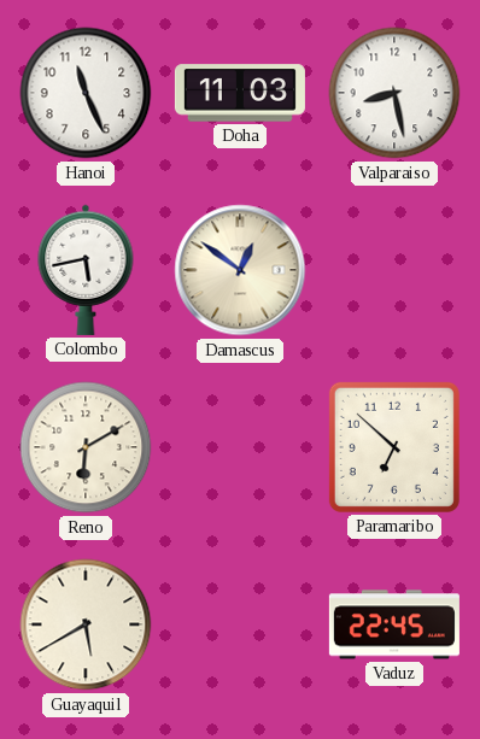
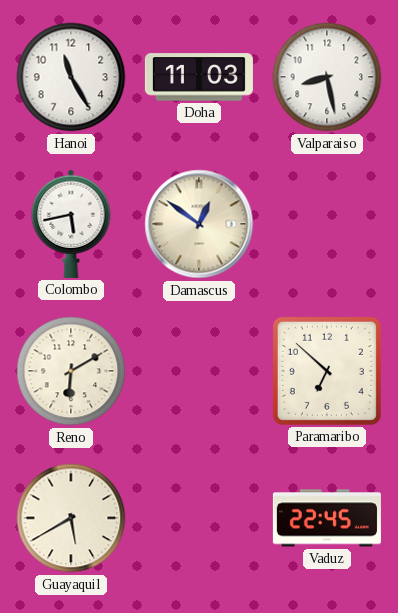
Hanoi: 11:26 -> 11:25
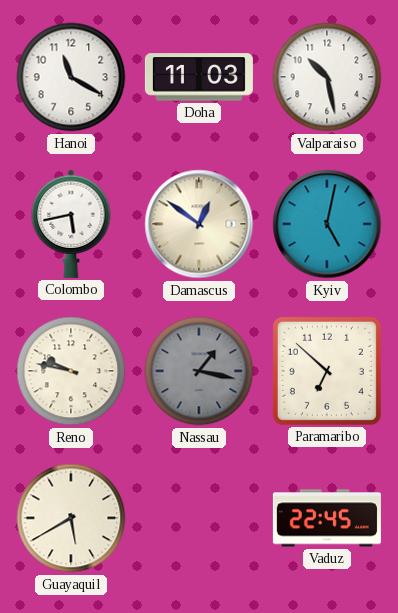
Hanoi: 11:25 -> 11:20
Valparaiso: 8:28 -> 10:28
Kyiv: none -> 5:02
Reno: 6:10 -> 9:47
Nassau: none -> 1:17
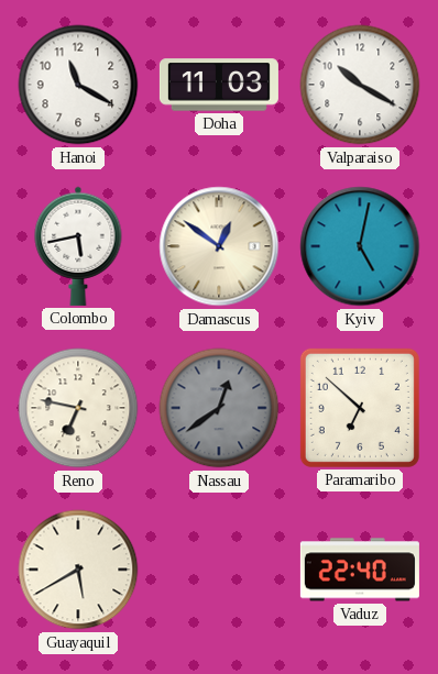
Valparaiso: 10:28 -> 10:20
Reno: 9:47 -> 6:47
Nassau: 1:17 -> 12:39
Vaduz: 22:45 -> 22:40
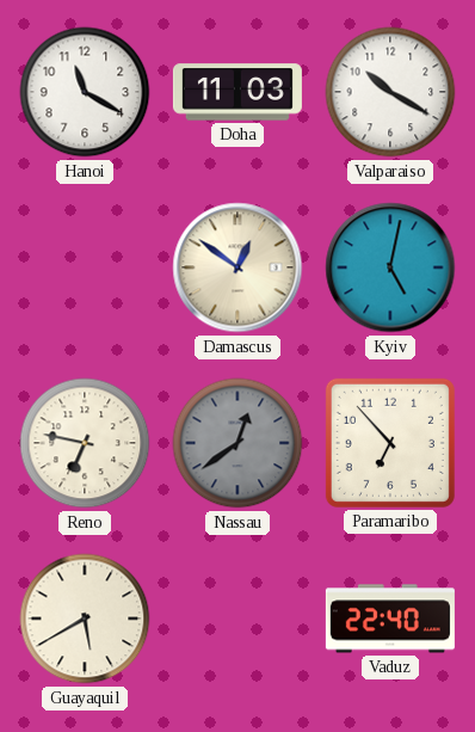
Colombo: 5:43 -> none
Paramaribo: 6:52 -> 6:53
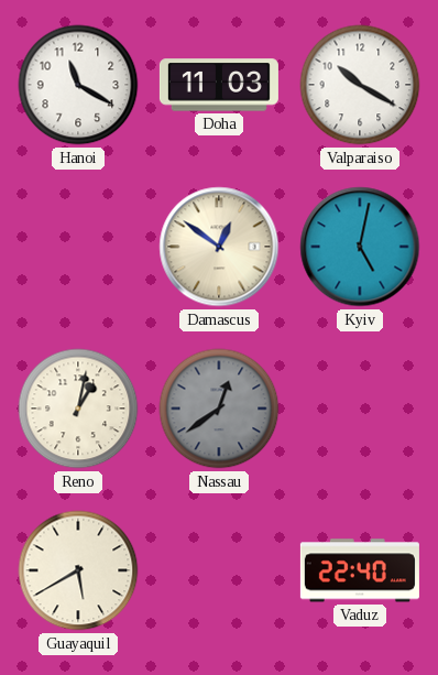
Reno: 6:47 -> 1:02
Paramaribo: 6:53 -> none
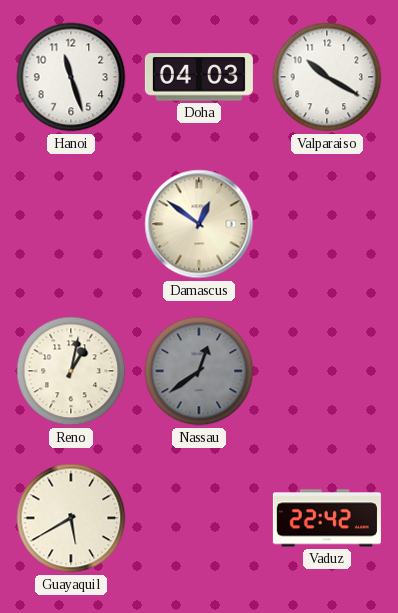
Hanoi: 11:20 -> 11:27
Doha: 11:03 -> 04:03
Kyiv: 5:02 -> none
Vaduz: 22:40 -> 22:42
